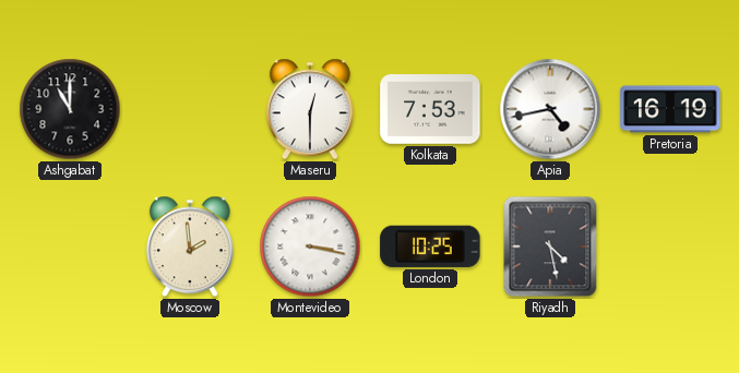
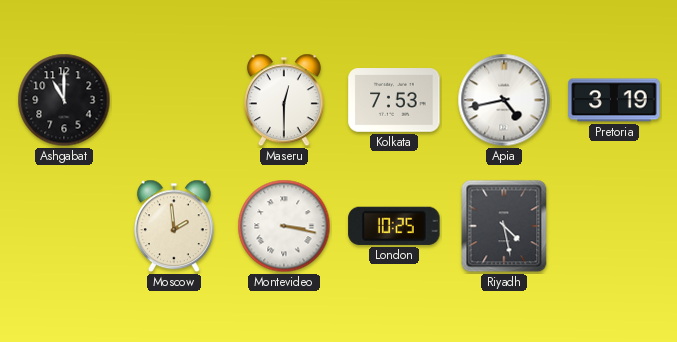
Pretoria: 16:19 -> 3:19
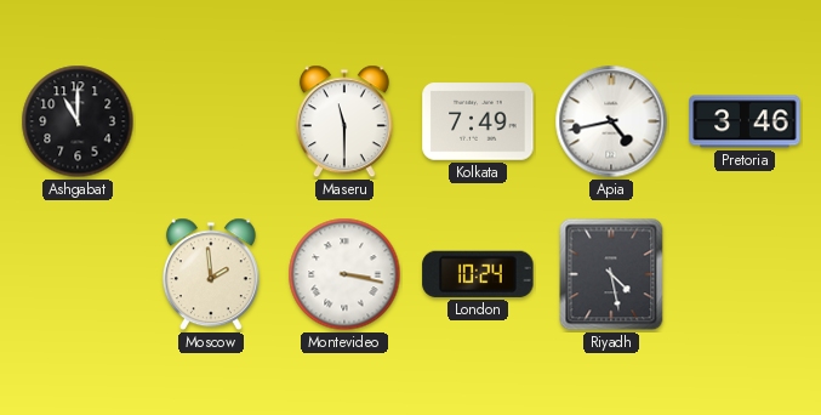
Maseru: 12:30 -> 11:30
Kolkata: 7:53 -> 7:49
Pretoria: 3:19 -> 3:46
London: 10:25 -> 10:24
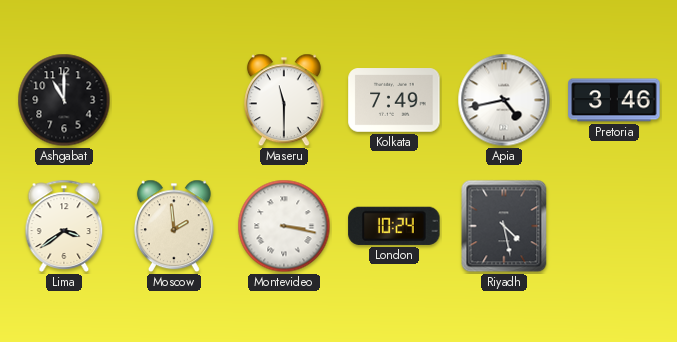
Lima: none -> 3:39
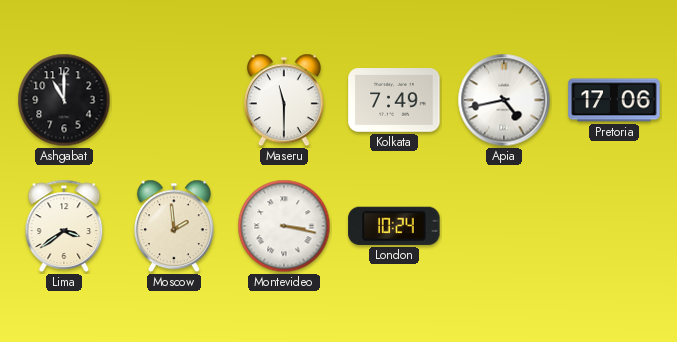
Pretoria: 3:46 -> 17:06
Riyadh: 4:28 -> none
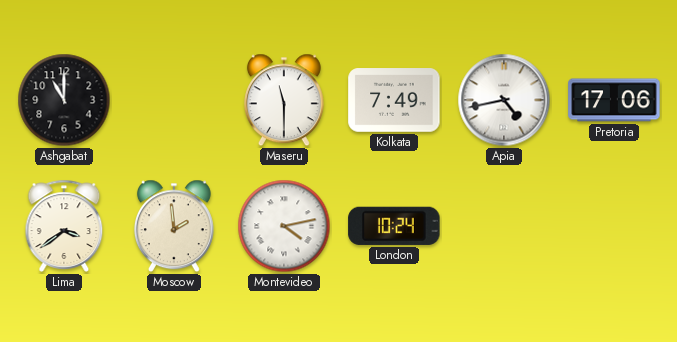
Montevideo: 3:17 -> 4:13
